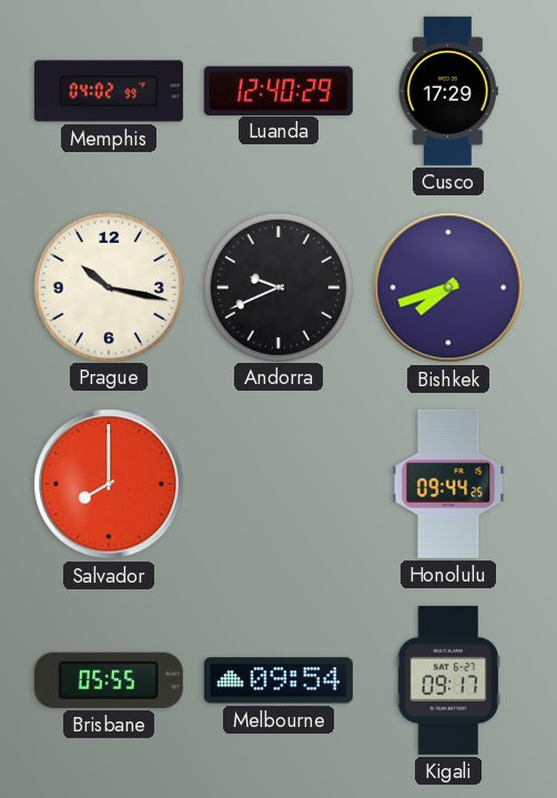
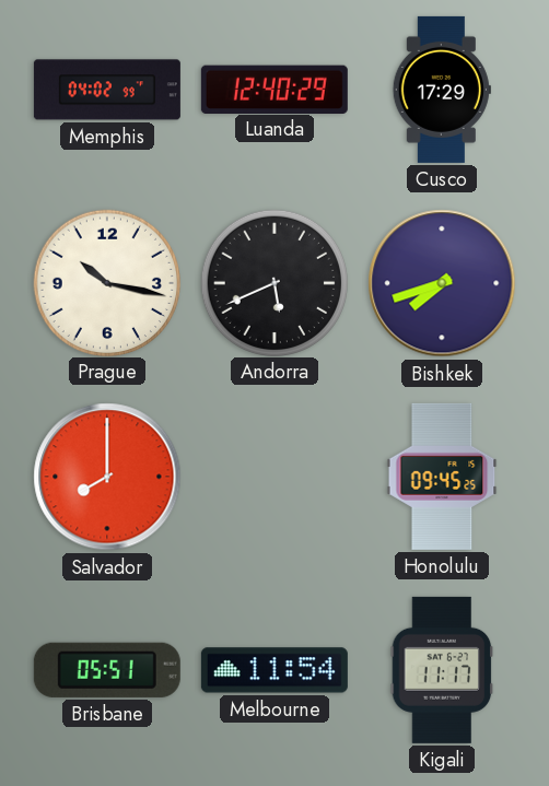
Andorra: 9:41 -> 5:41
Honolulu: 09:44 -> 09:45
Brisbane: 05:55 -> 05:51
Melbourne: 09:54 -> 11:54
Kigali: 09:17 -> 11:17
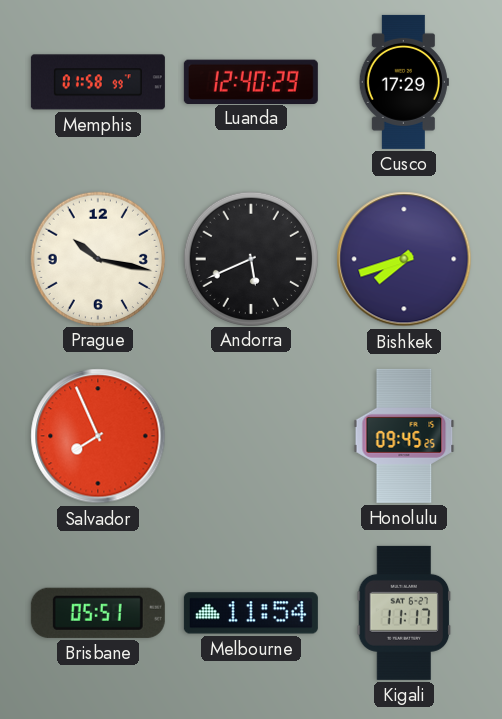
Memphis: 04:02 -> 01:58
Salvador: 8:00 -> 7:56
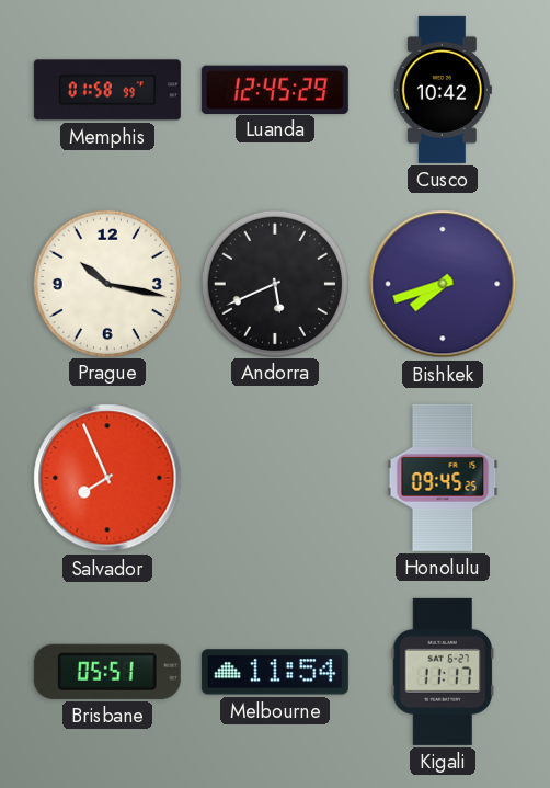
Luanda: 12:40 -> 12:45
Cusco: 17:29 -> 10:42
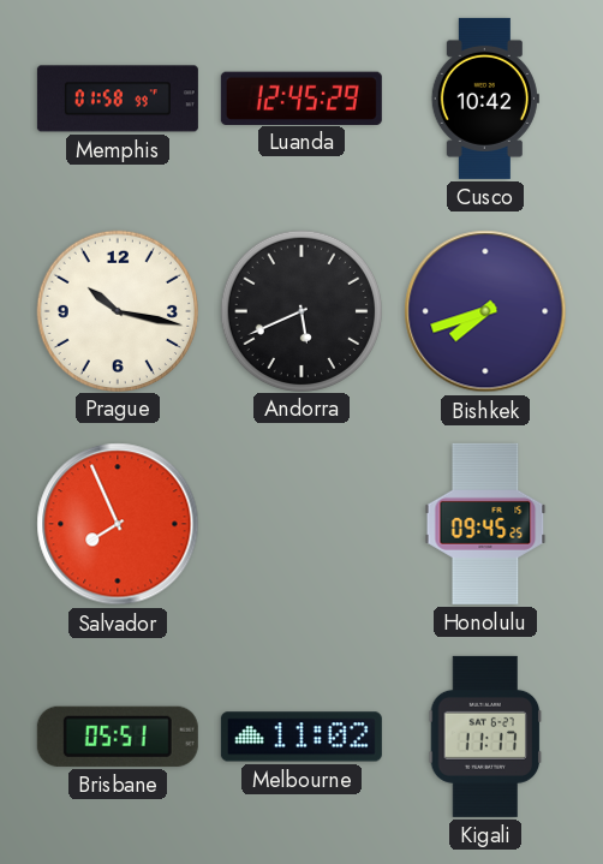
Melbourne: 11:54 -> 11:02
